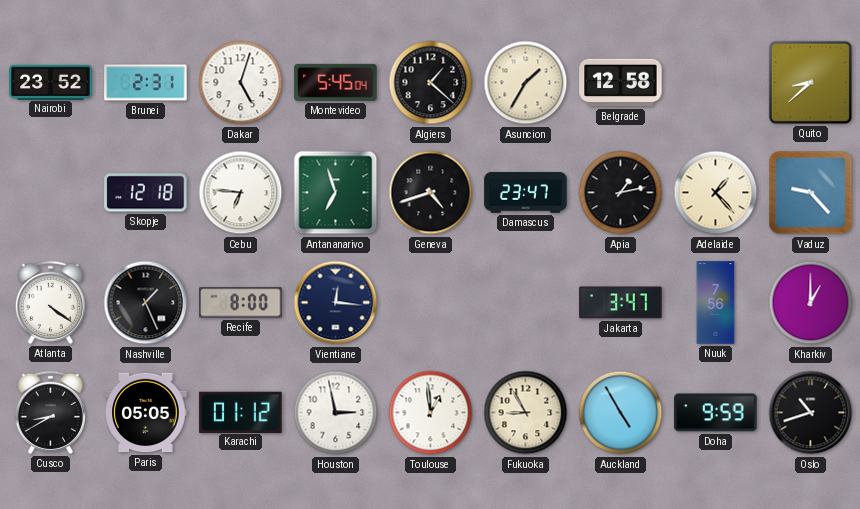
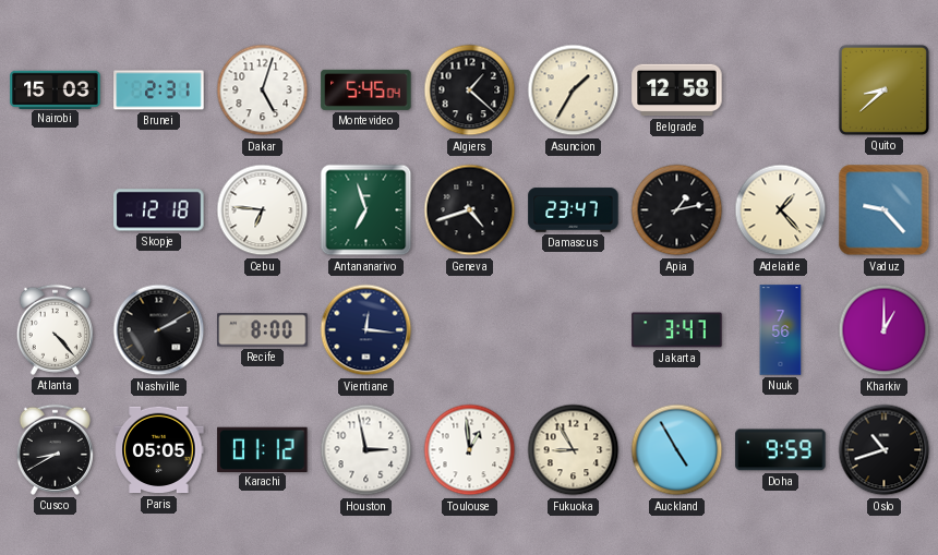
Nairobi: 23:52 -> 15:03
Atlanta: 4:21 -> 4:23
Nashville: 1:26 -> 2:10
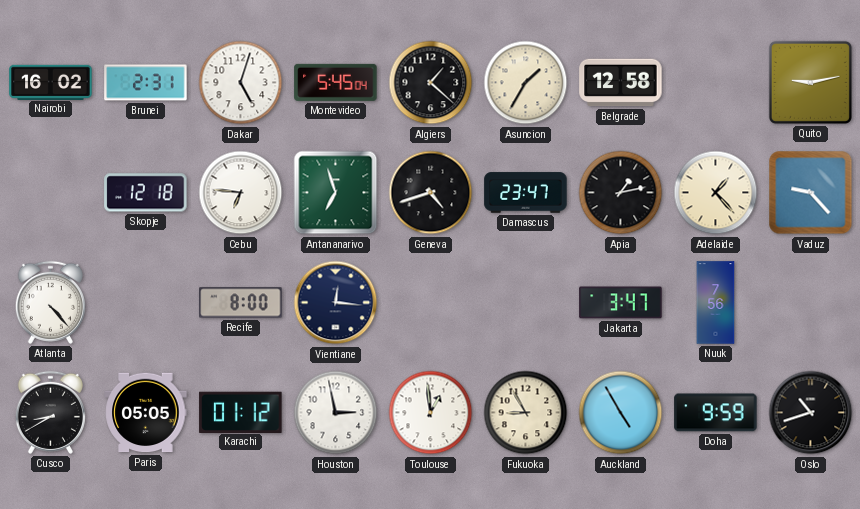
Nairobi: 15:03 -> 16:02
Quito: 8:38 -> 9:13
Nashville: 2:10 -> none
Kharkiv: 1:00 -> none
